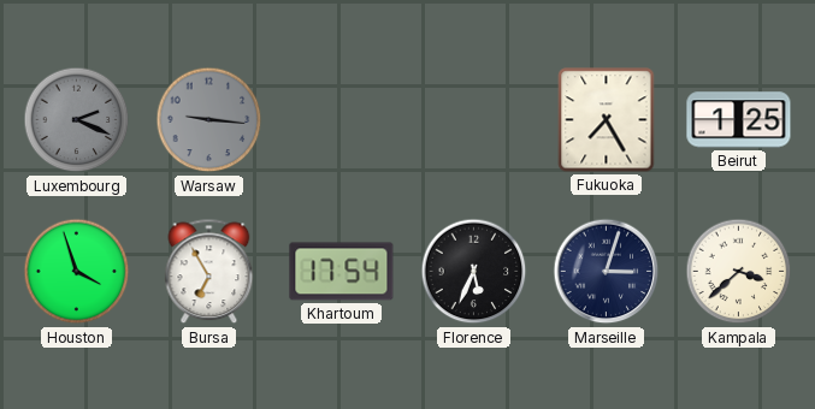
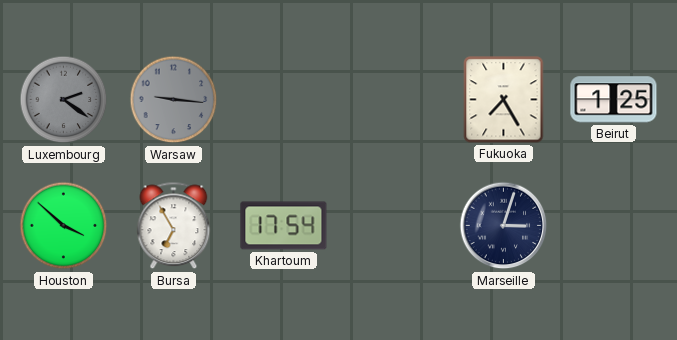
Luxembourg: 2:19 -> 2:21
Houston: 3:57 -> 3:52
Florence: 5:34 -> none
Kampala: 3:38 -> none
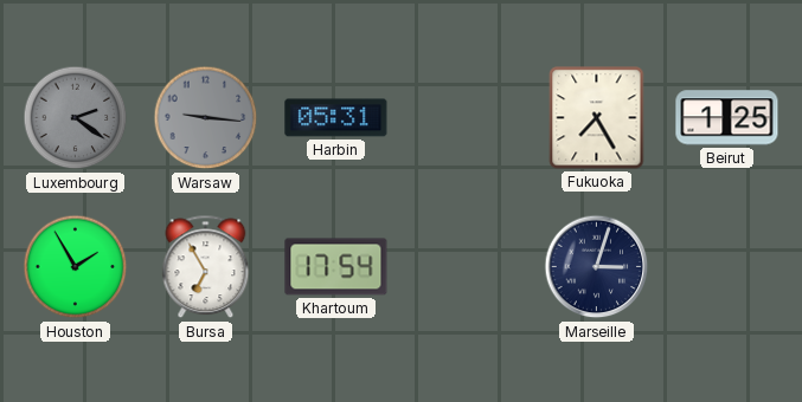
Harbin: none -> 05:31
Houston: 3:52 -> 1:55
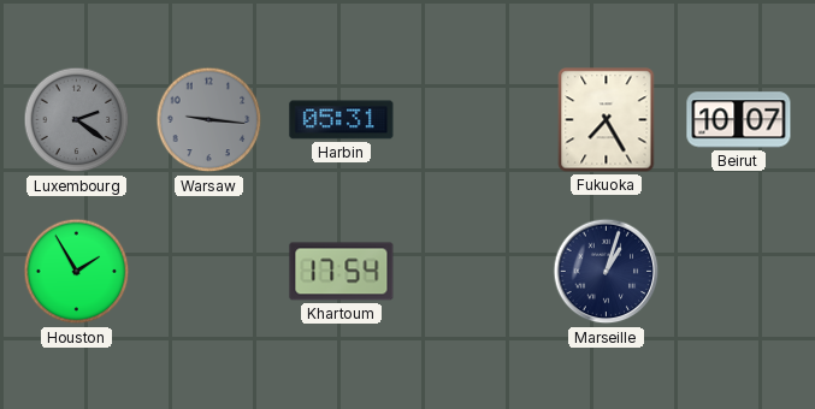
Beirut: 1:25 -> 10:07
Bursa: 6:55 -> none
Marseille: 3:03 -> 1:03
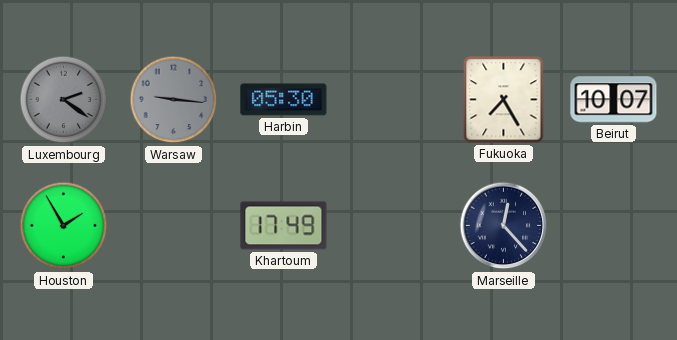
Harbin: 05:31 -> 05:30
Khartoum: 17:54 -> 17:49
Marseille: 1:03 -> 12:23
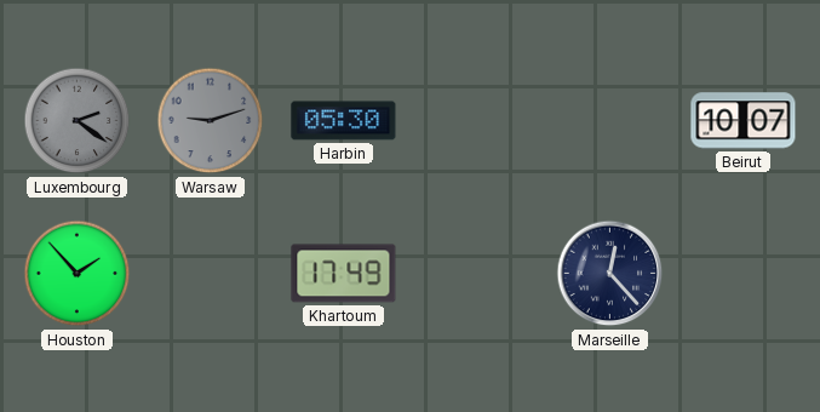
Warsaw: 9:16 -> 9:12
Fukuoka: 7:25 -> none
Houston: 1:55 -> 1:53
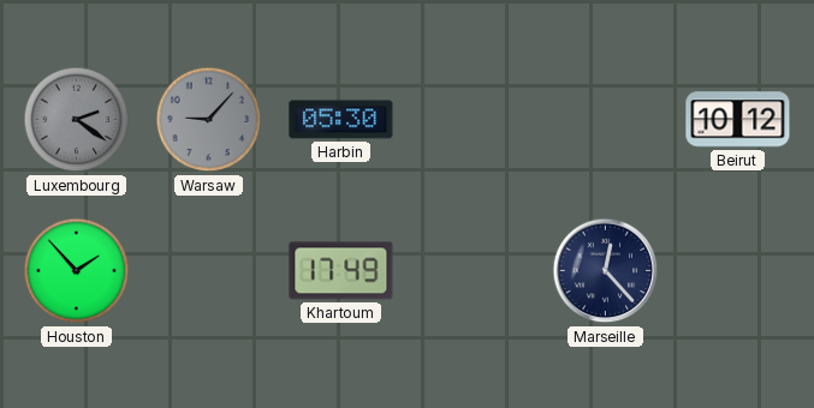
Warsaw: 9:12 -> 9:07
Beirut: 10:07 -> 10:12
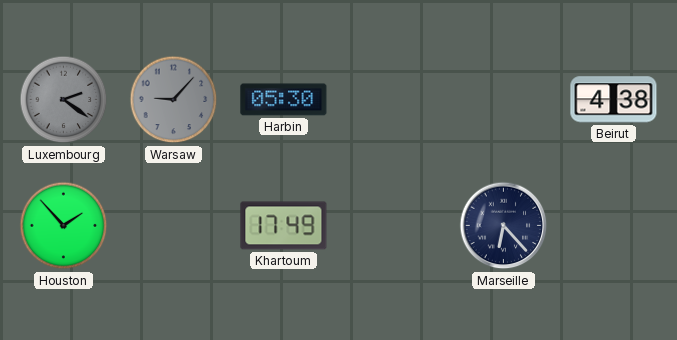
Beirut: 10:12 -> 4:38
Marseille: 12:23 -> 6:23
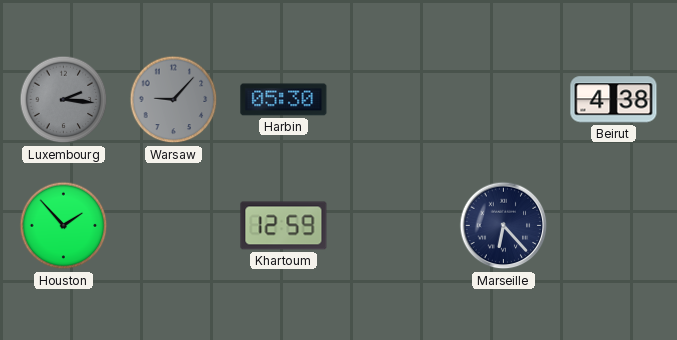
Luxembourg: 2:21 -> 2:16
Khartoum: 17:49 -> 12:59
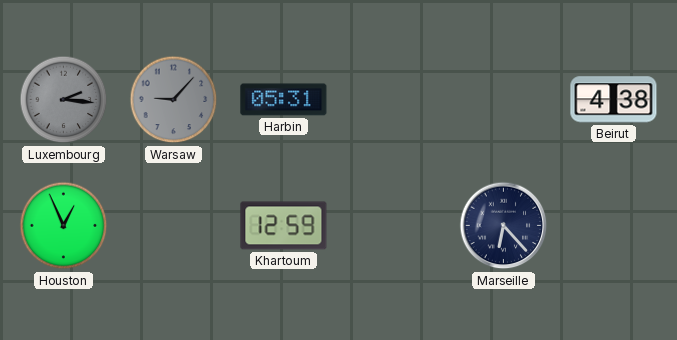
Harbin: 05:30 -> 05:31
Houston: 1:53 -> 12:56
